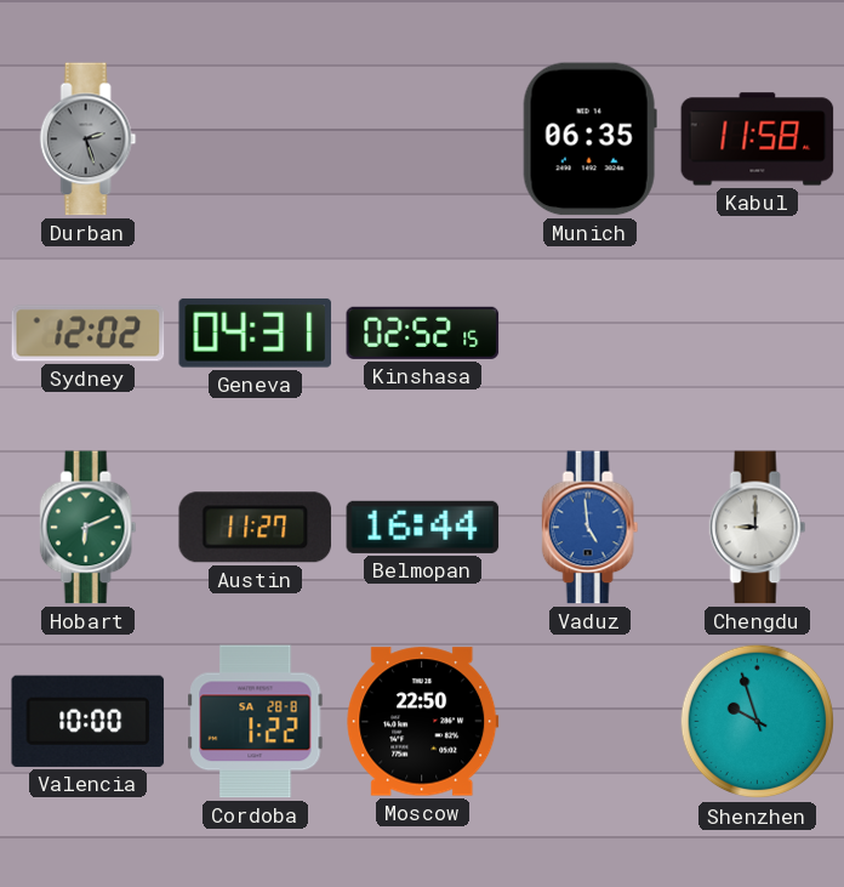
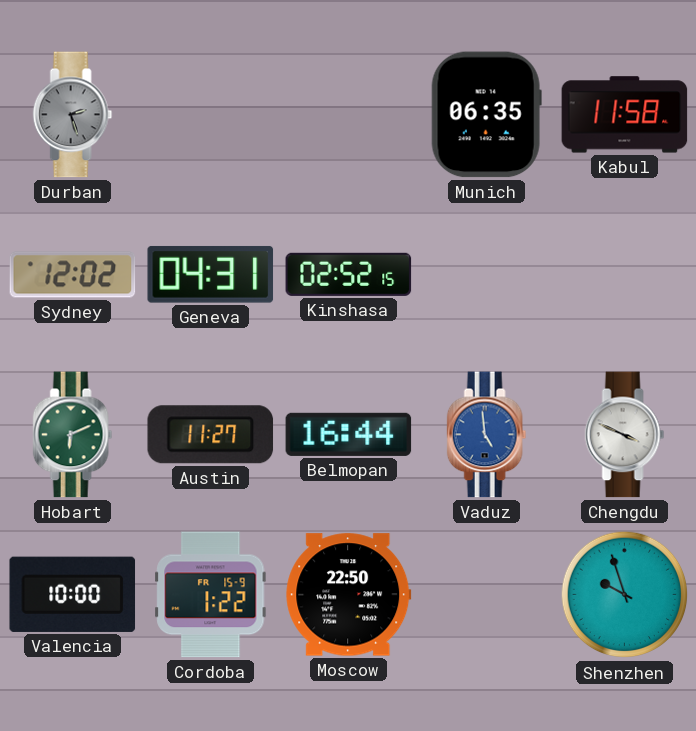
Chengdu: 9:00 -> 3:49
Cordoba date: SA 28-8 -> FR 15-9
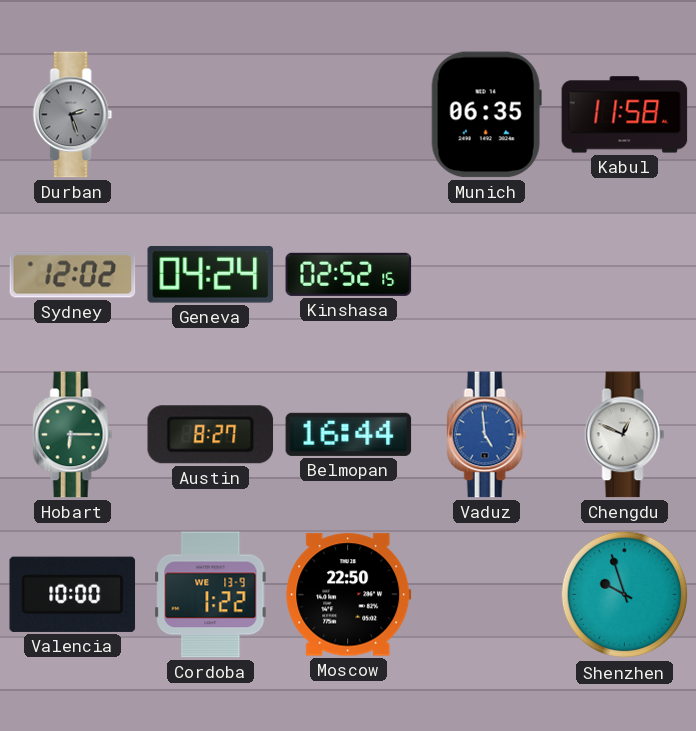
Geneva: 04:31 -> 04:24
Hobart: 6:11 -> 6:15
Austin: 11:27 -> 8:27
Chengdu: 3:49 -> 12:49
Cordoba date: FR 15-9 -> WE 13-9
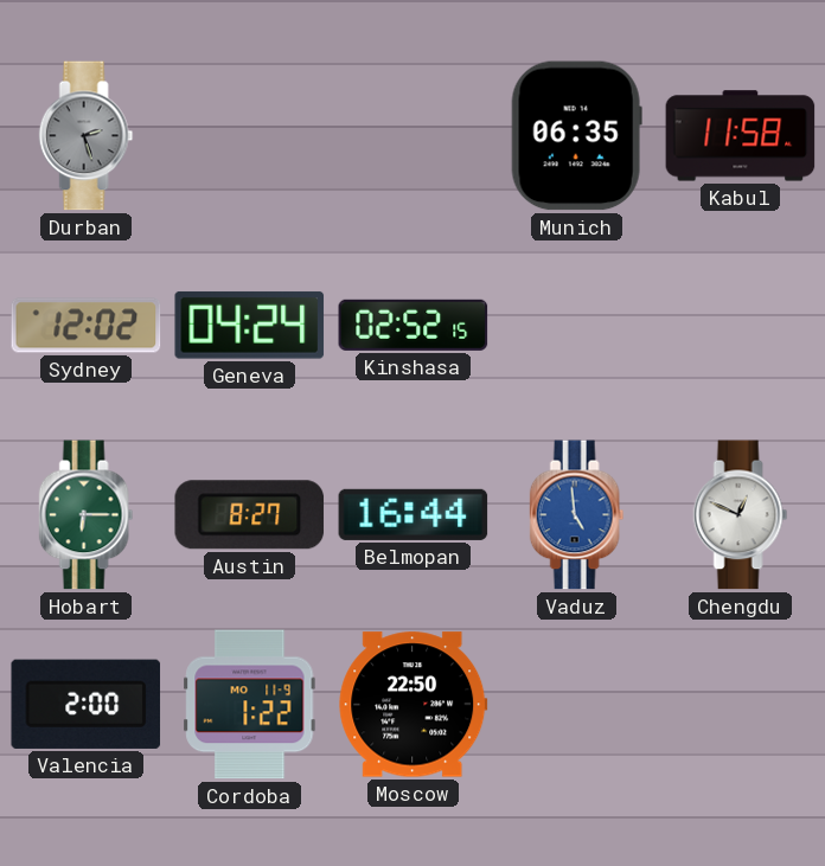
Valencia: 10:00 -> 2:00
Cordoba date: WE 13-9 -> MO 11-9
Shenzhen: 9:57 -> none
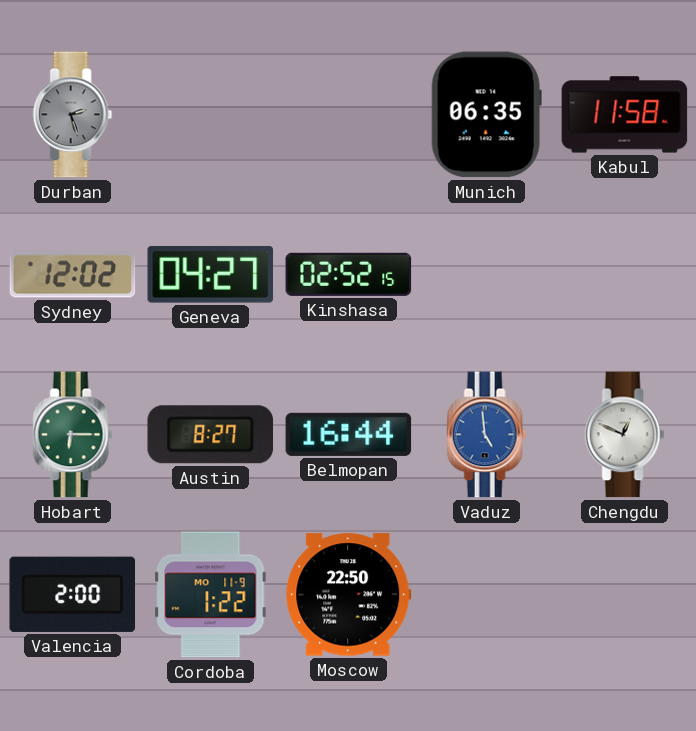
Geneva: 04:24 -> 04:27
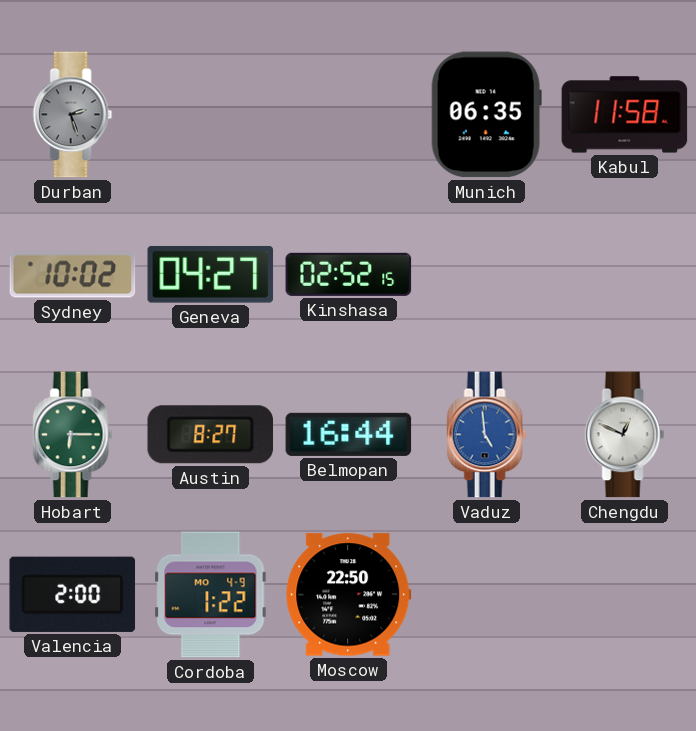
Sydney: 12:02 -> 10:02
Cordoba date: MO 11-9 -> MO 4-9
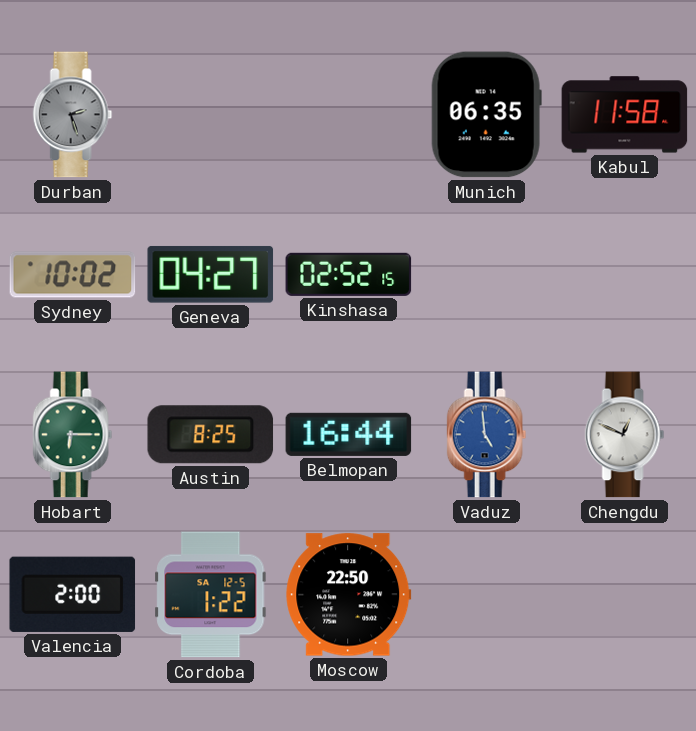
Austin: 8:27 -> 8:25
Cordoba date: MO 4-9 -> SA 12-5
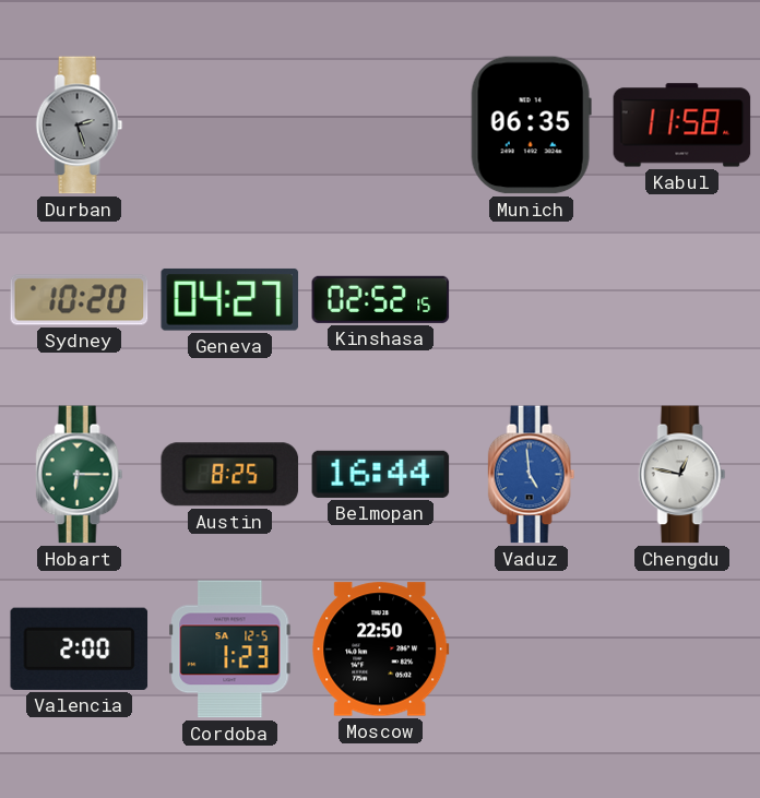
Sydney: 10:02 -> 10:20
Chengdu: 12:49 -> 12:47
Cordoba: 1:22 -> 1:23
